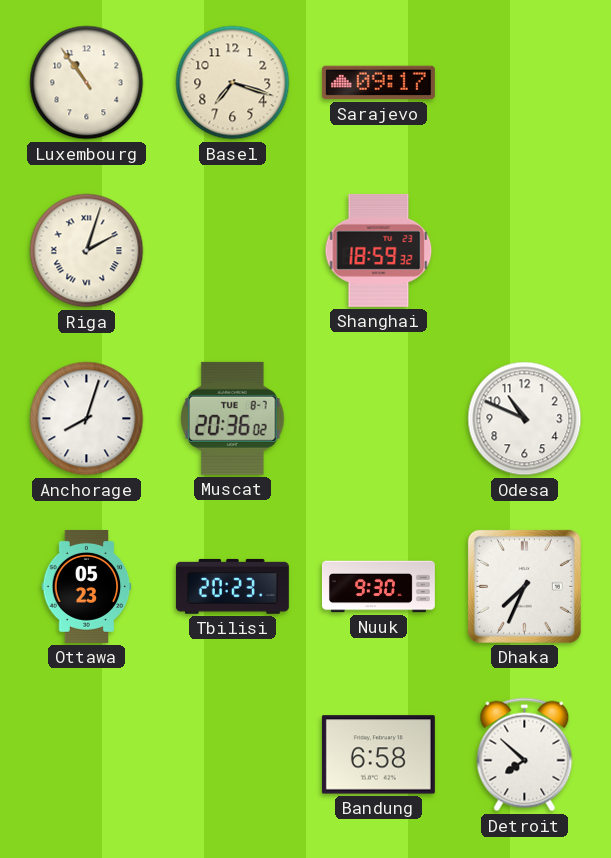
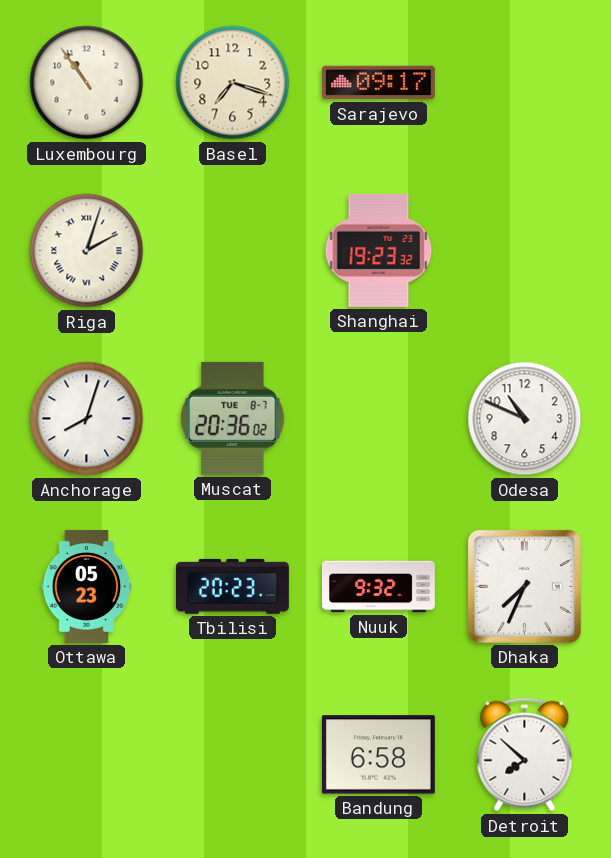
Shanghai: 18:59 -> 19:23
Nuuk: 9:30 -> 9:32
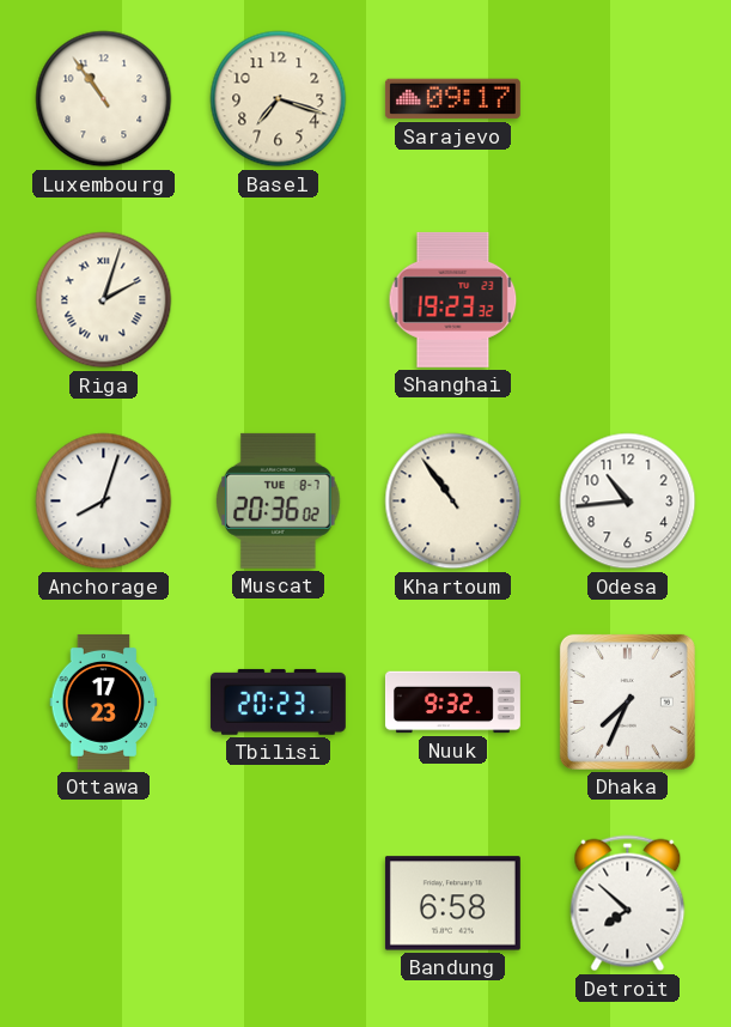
Khartoum: none -> 10:54
Odesa: 10:49 -> 10:44
Ottawa: 05:23 -> 17:23
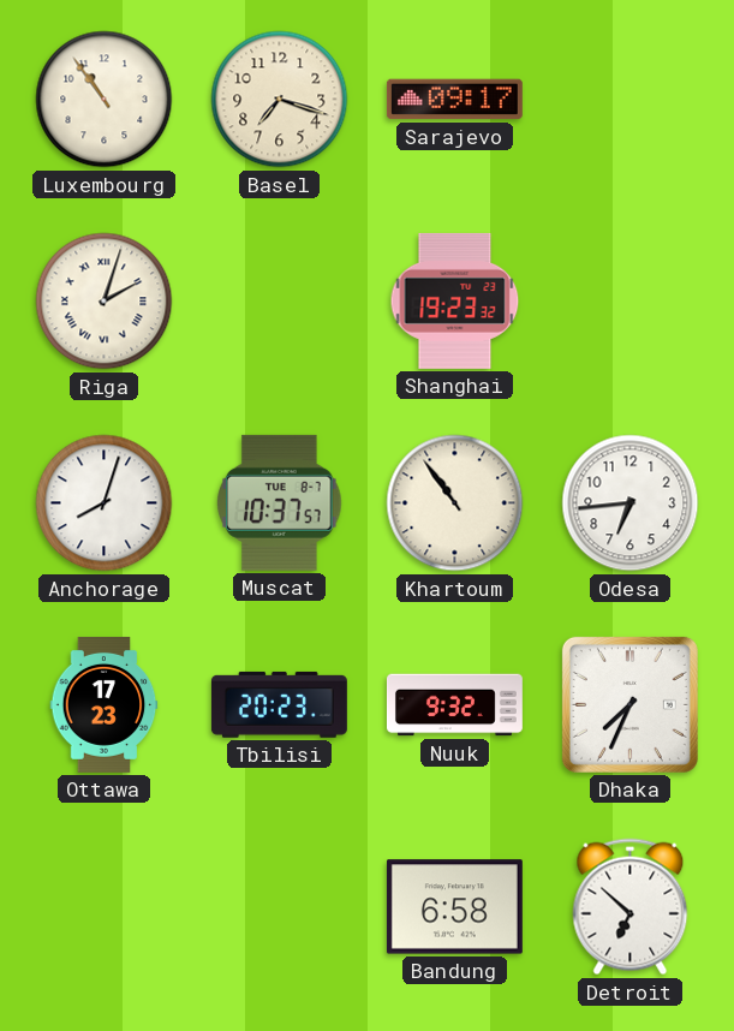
Muscat: 20:36 -> 10:37
Odesa: 10:44 -> 6:44
Detroit: 7:52 -> 6:52
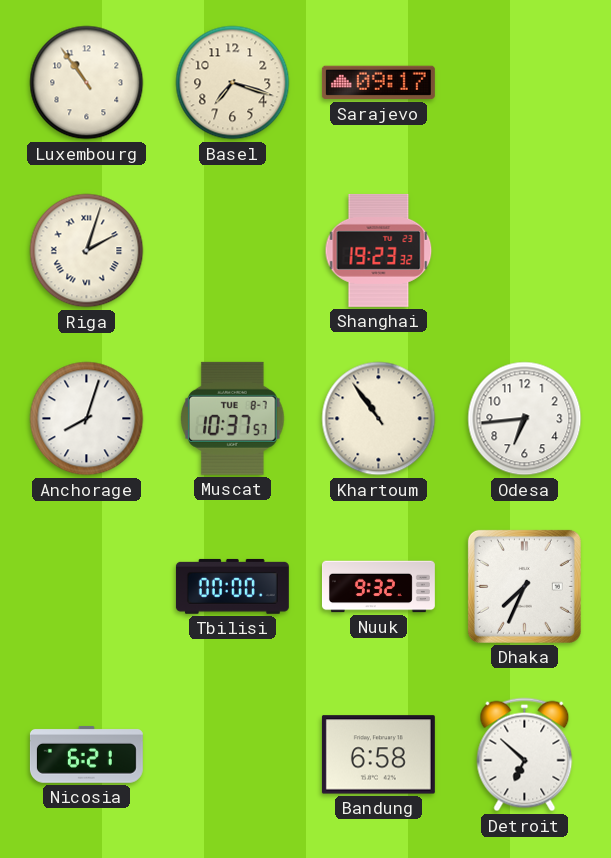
Ottawa: 17:23 -> none
Tbilisi: 20:23 -> 00:00
Nicosia: none -> 6:21
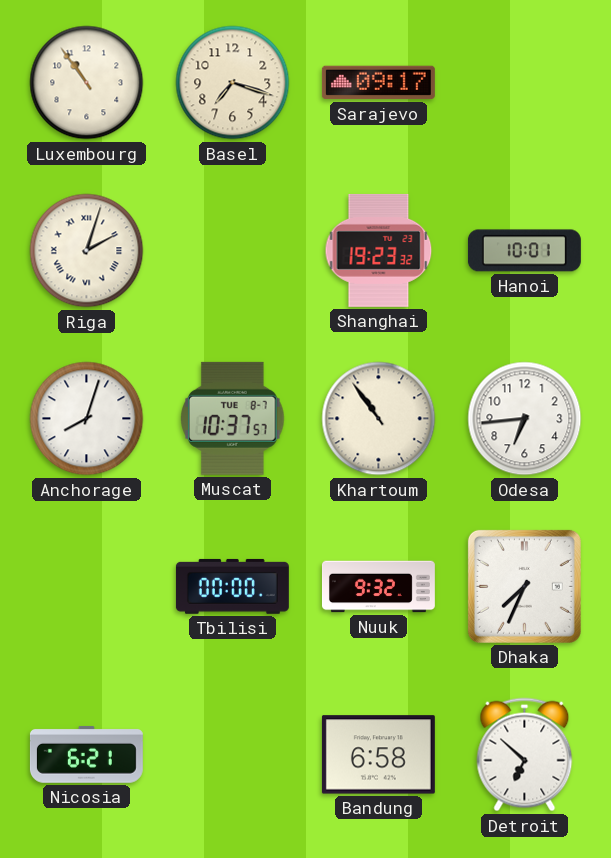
Hanoi: none -> 10:01
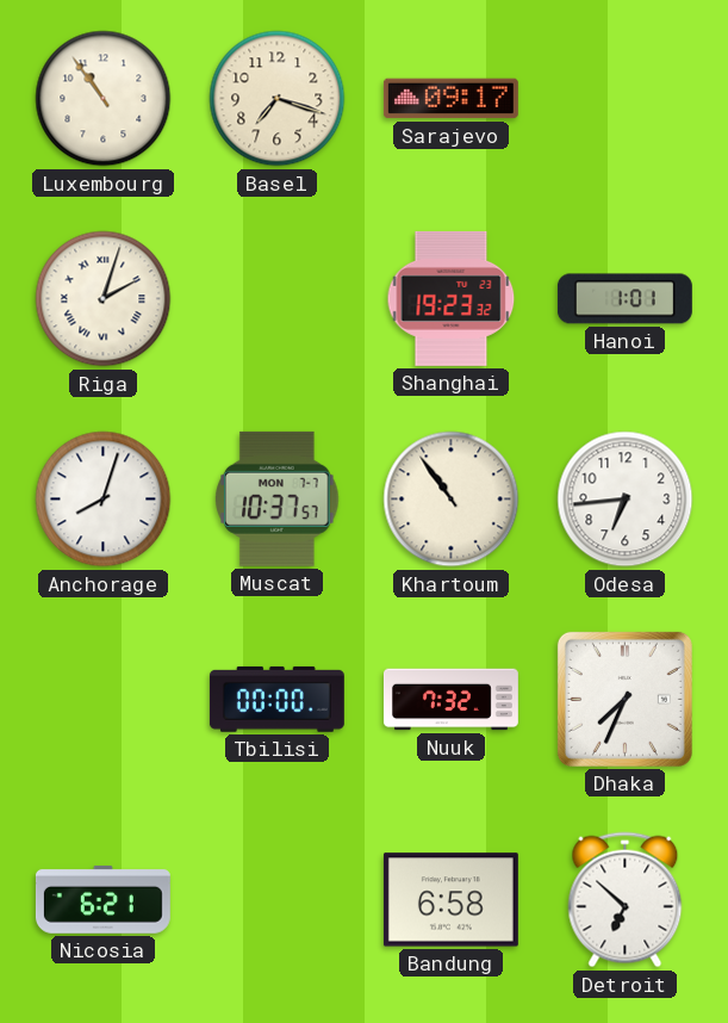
Hanoi: 10:01 -> 1:01
Muscat date: TUE 8-7 -> MON 7-7
Nuuk: 9:32 -> 7:32
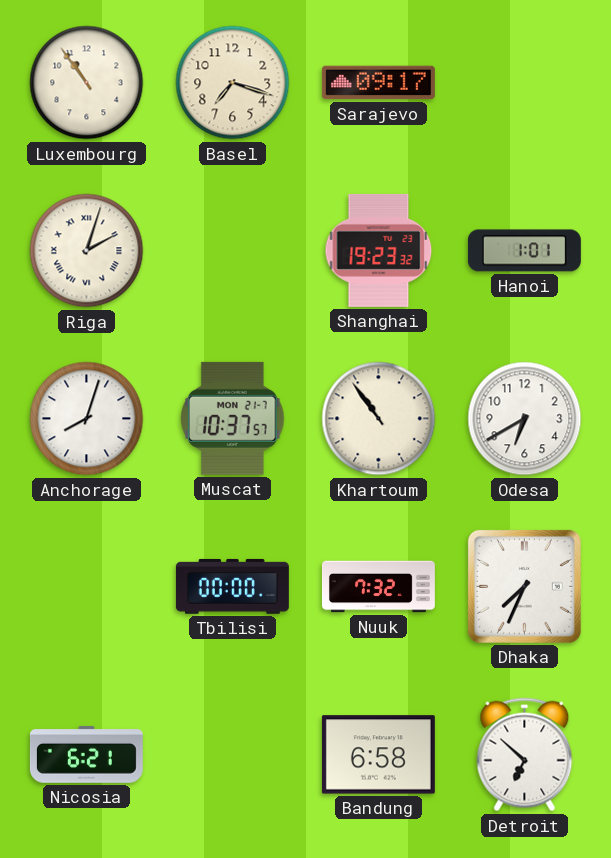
Muscat date: MON 7-7 -> MON 21-7
Odesa: 6:44 -> 6:40
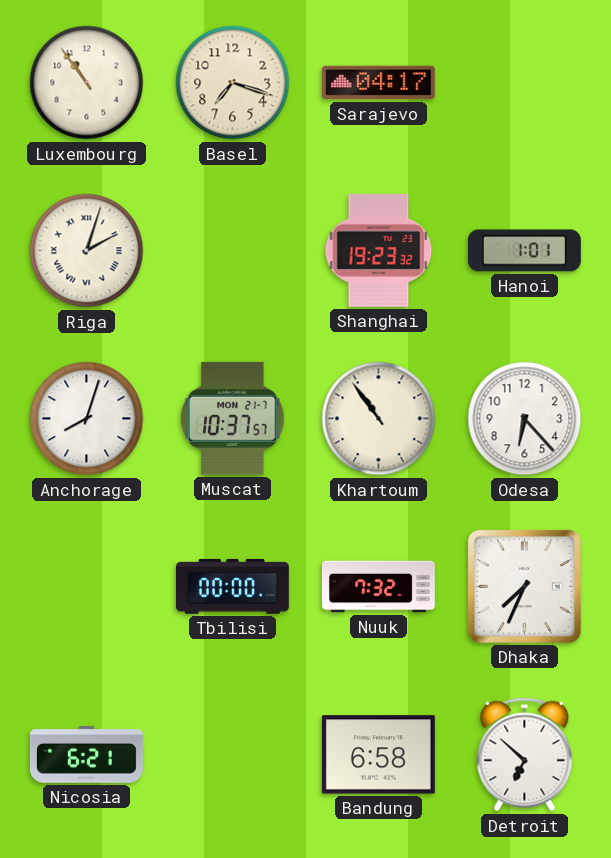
Sarajevo: 09:17 -> 04:17
Odesa: 6:40 -> 6:23
